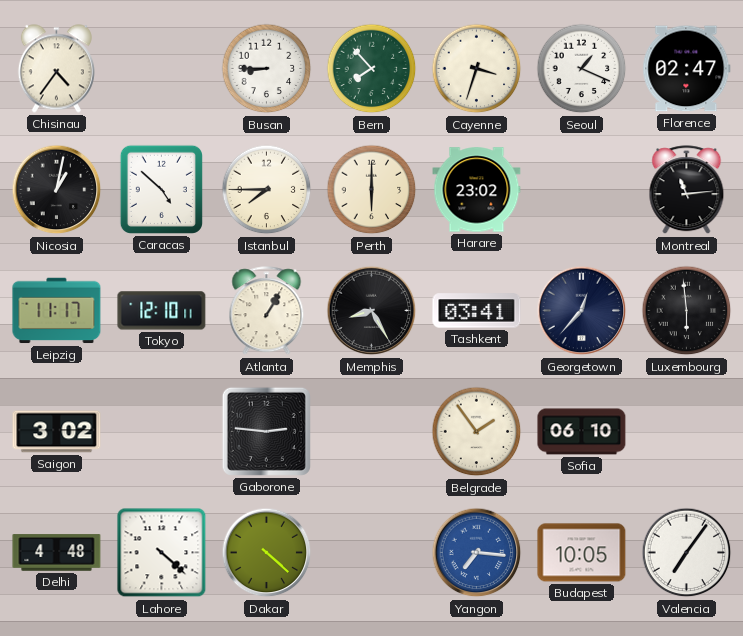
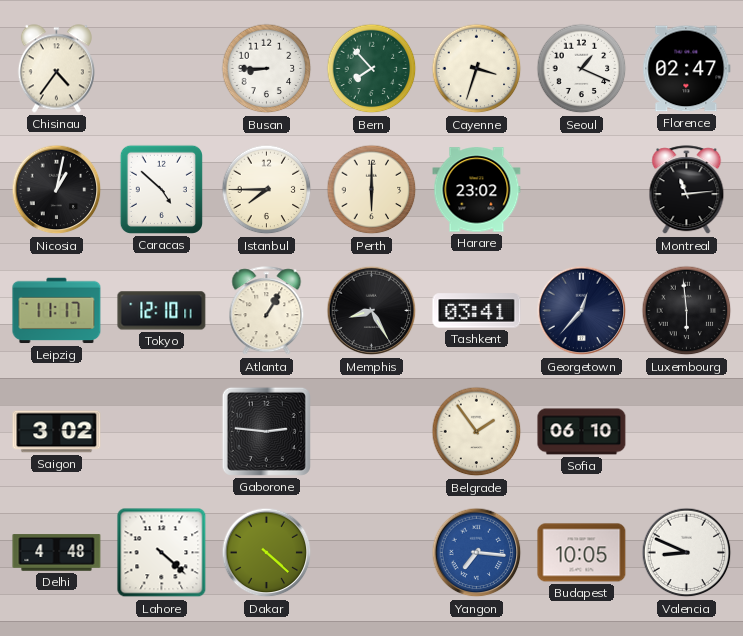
Valencia: 7:06 -> 8:49
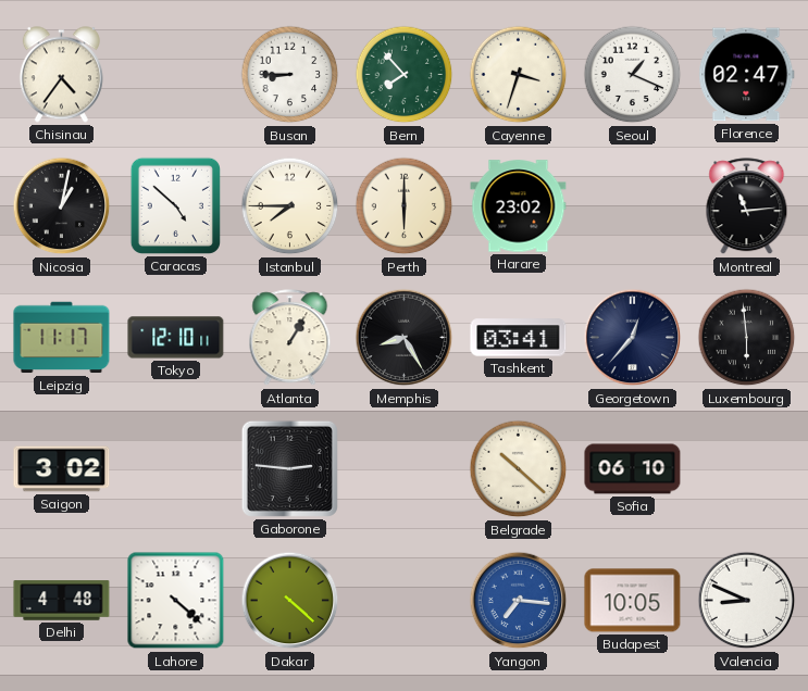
Belgrade: 1:54 -> 10:22
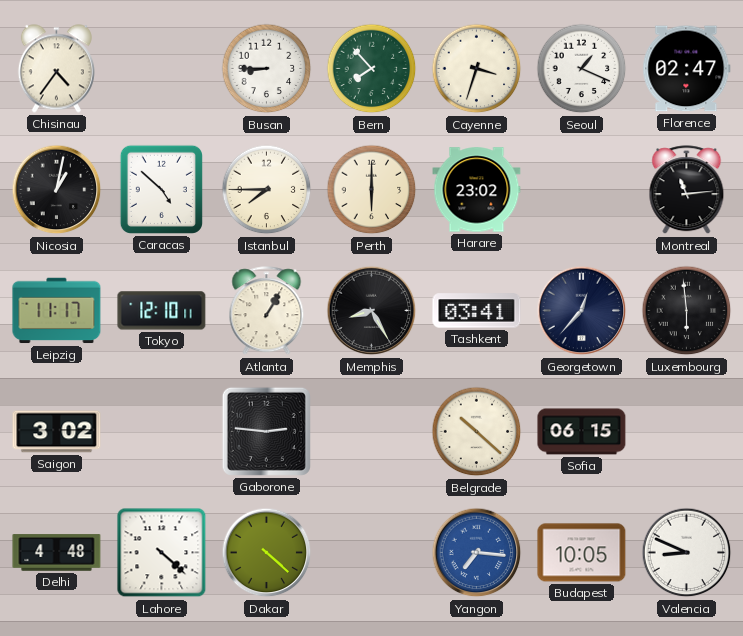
Sofia: 06:10 -> 06:15
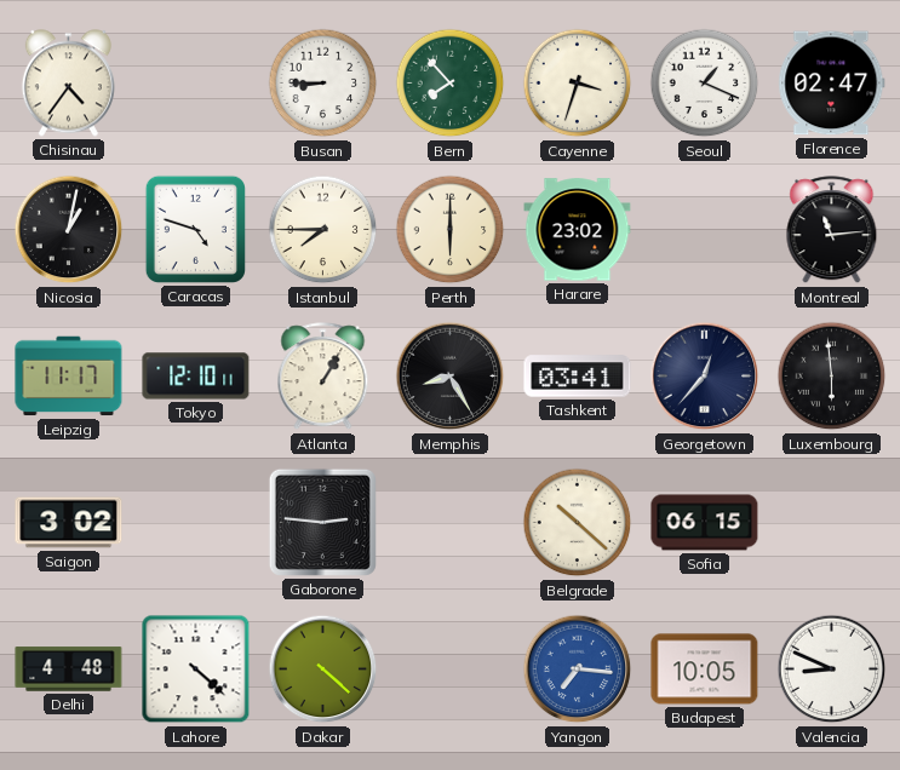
Caracas: 4:52 -> 4:48
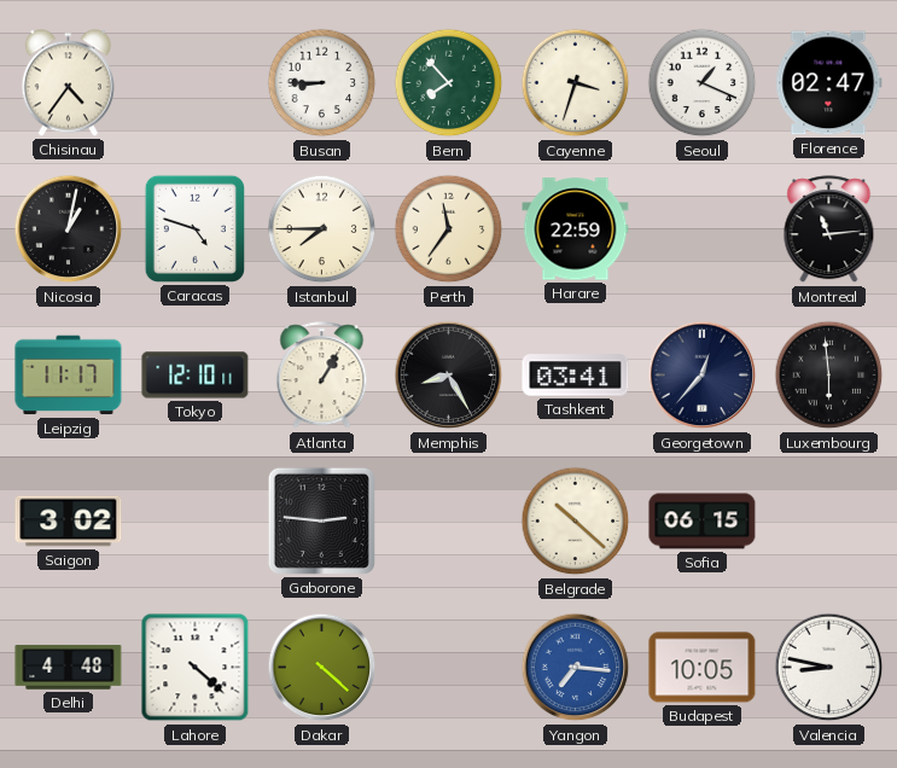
Perth: 6:00 -> 11:36
Harare: 23:02 -> 22:59
Valencia: 8:49 -> 8:47
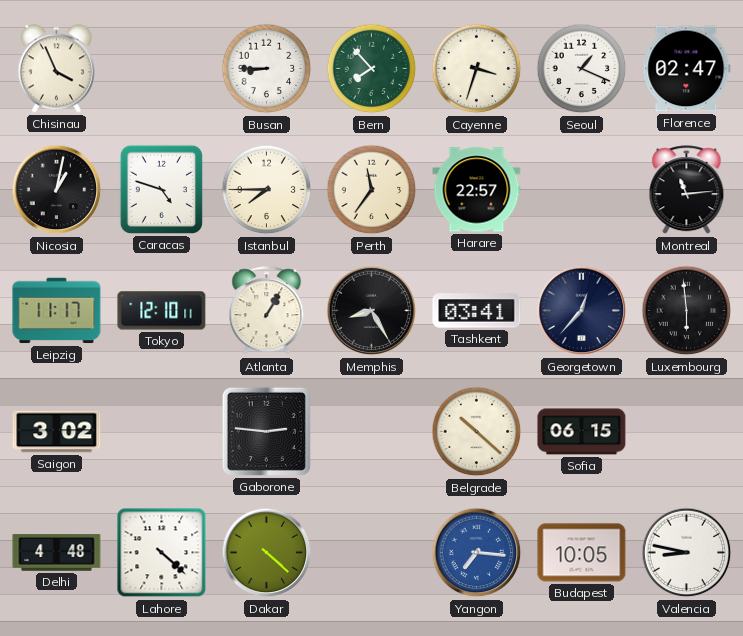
Chisinau: 4:36 -> 3:56
Harare: 22:59 -> 22:57
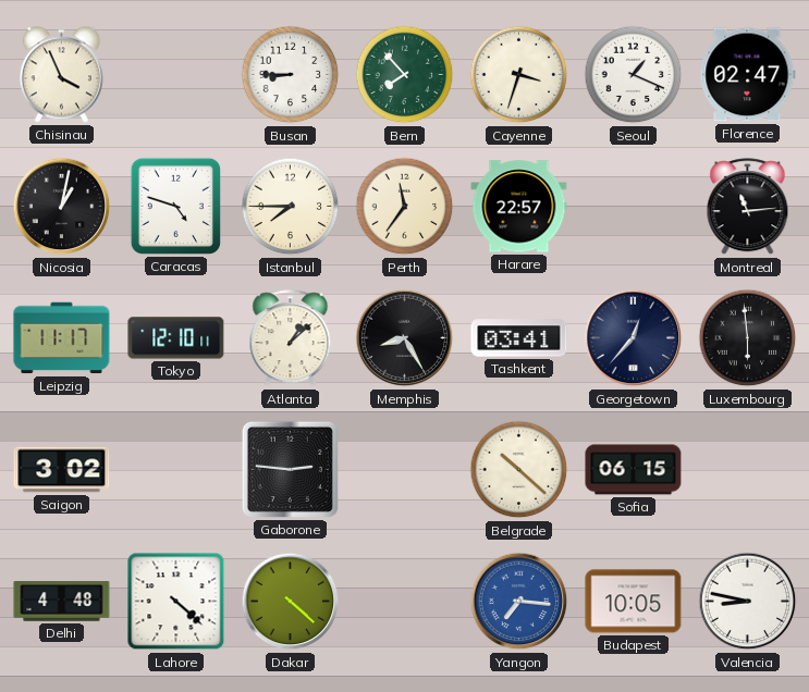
Atlanta: 1:05 -> 1:08
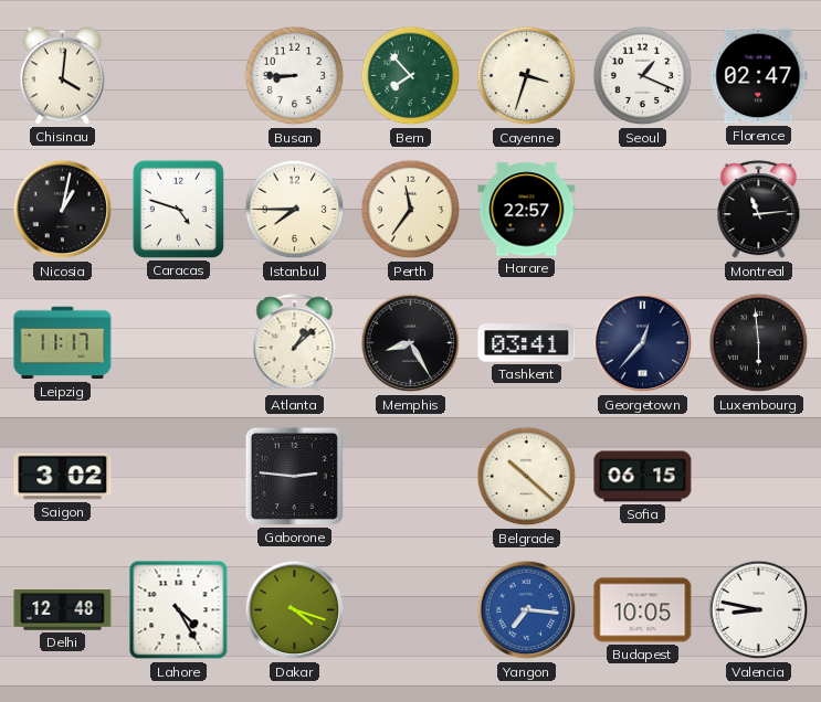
Chisinau: 3:56 -> 4:01
Tokyo: 12:10 -> none
Delhi: 4:48 -> 12:48
Lahore: 4:22 -> 4:25
Dakar: 4:22 -> 4:18
